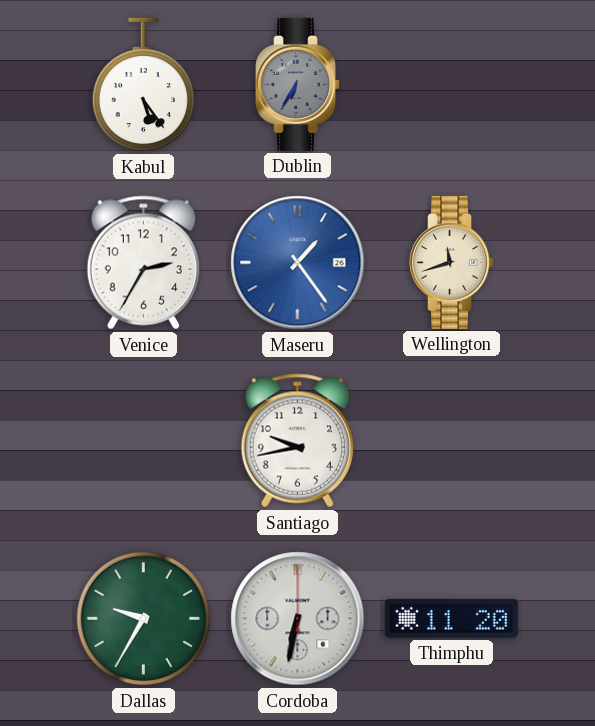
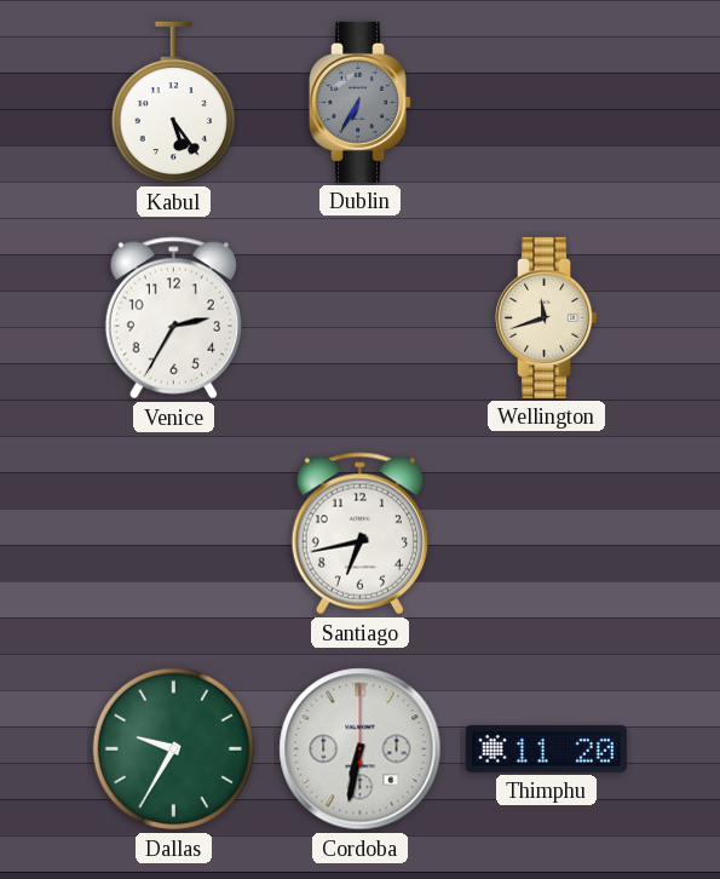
Maseru: 1:24 -> none
Santiago: 9:43 -> 6:43
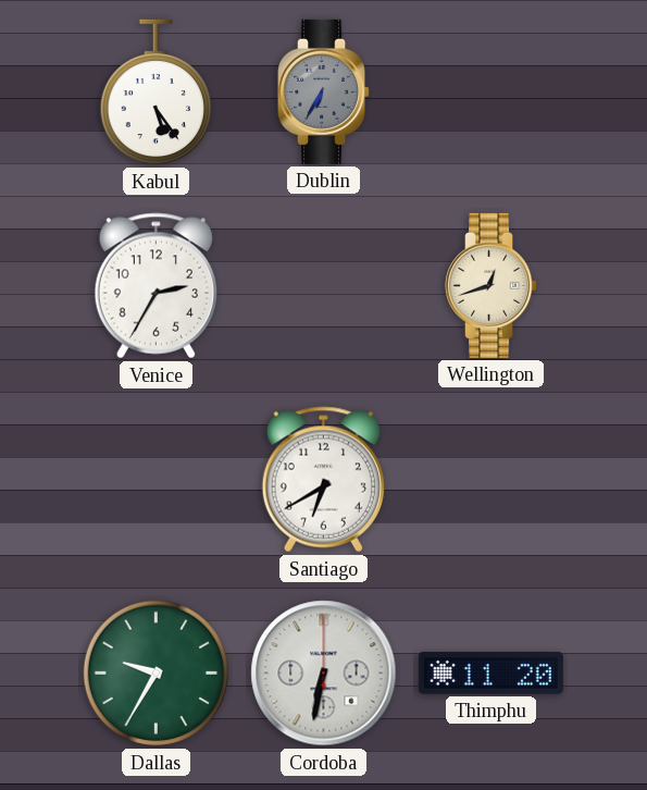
Wellington: 11:42 -> 12:42
Santiago: 6:43 -> 6:40
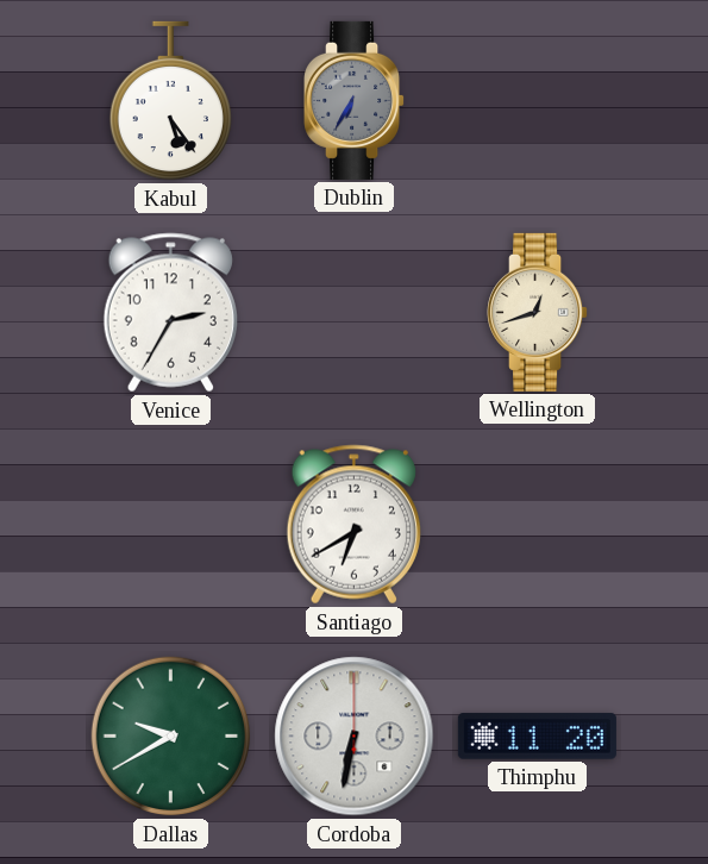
Dallas: 9:35 -> 9:40
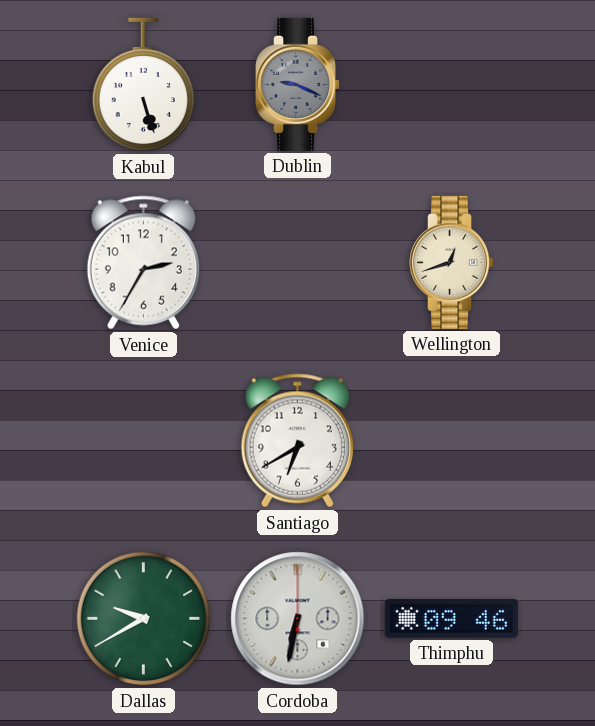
Kabul: 5:24 -> 5:27
Dublin: 6:35 -> 9:19
Thimphu: 11:20 -> 09:46
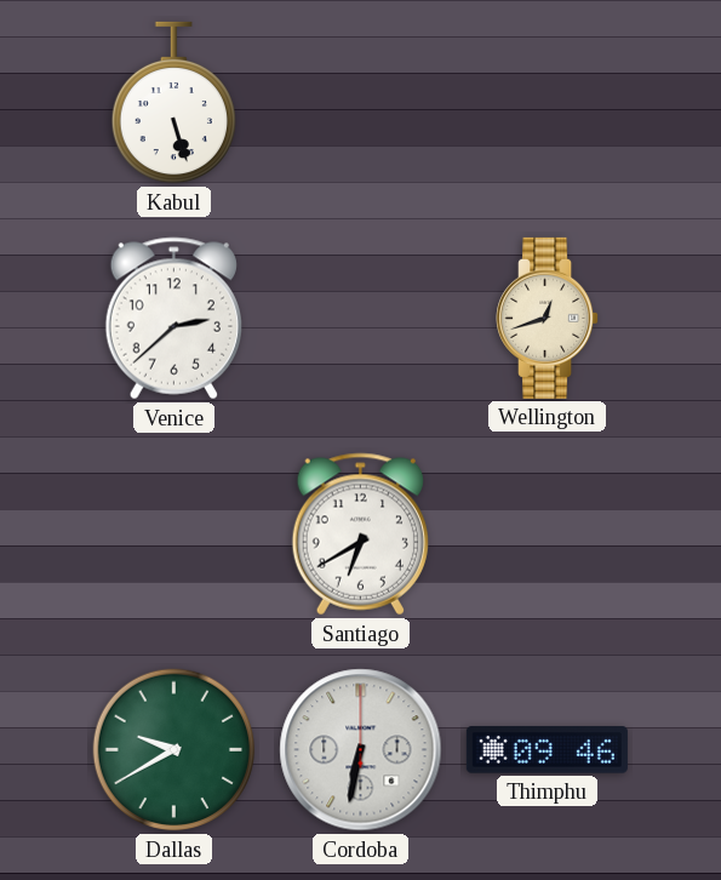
Dublin: 9:19 -> none
Venice: 2:35 -> 2:38
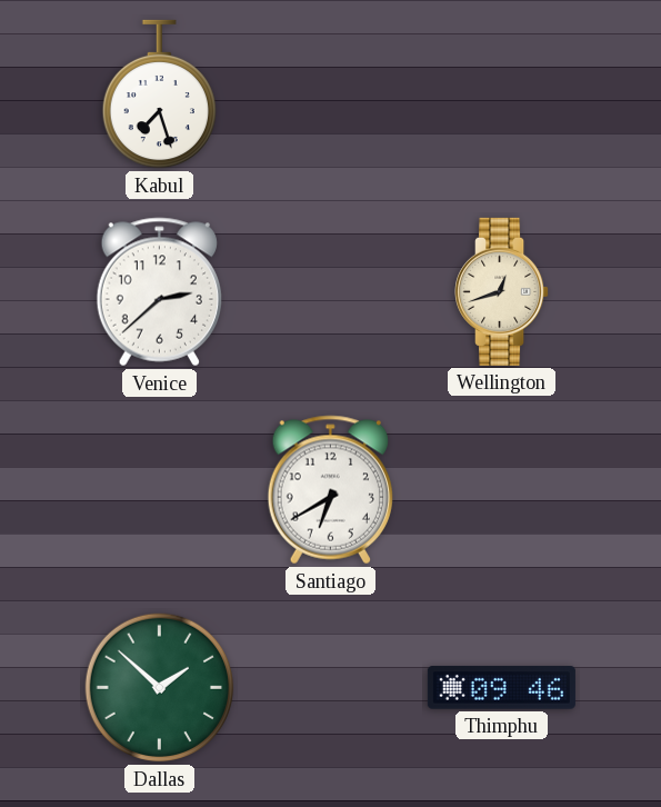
Kabul: 5:27 -> 7:27
Dallas: 9:40 -> 1:52
Cordoba: 6:32 -> none
